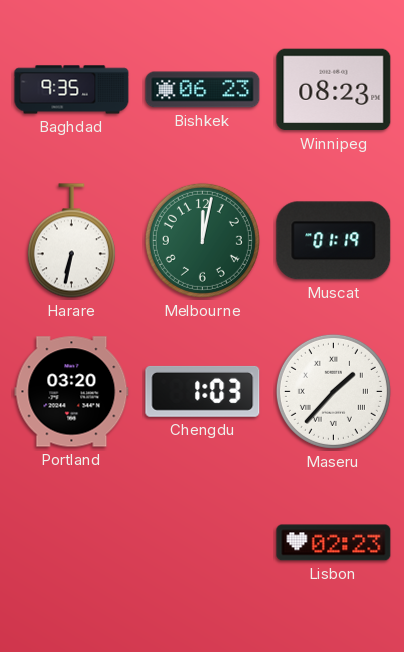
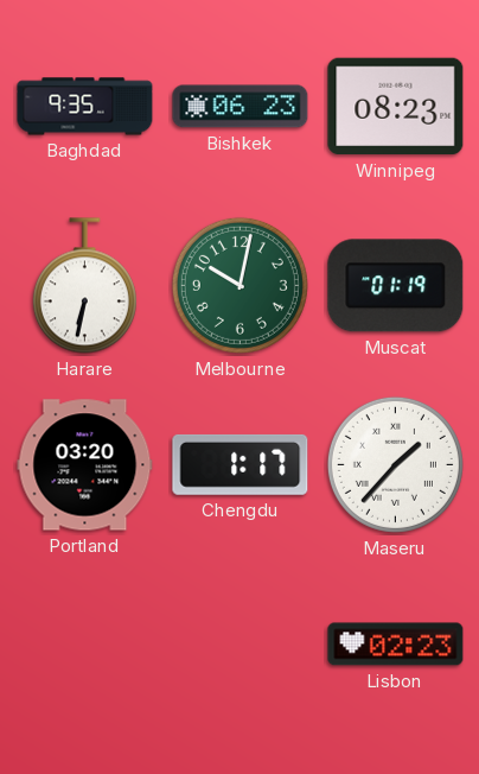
Melbourne: 12:02 -> 10:02
Chengdu: 1:03 -> 1:17
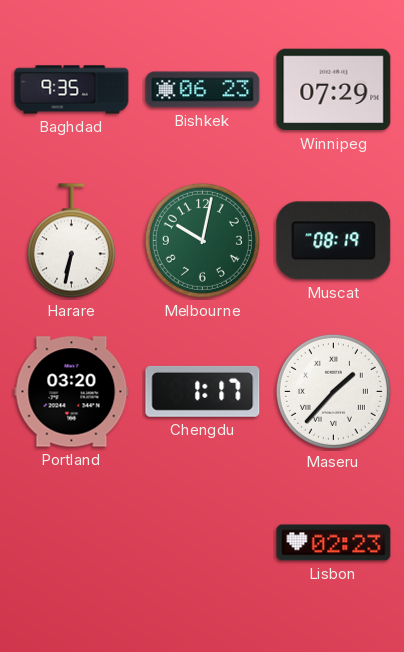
Winnipeg: 08:23 -> 07:29
Muscat: 01:19 -> 08:19
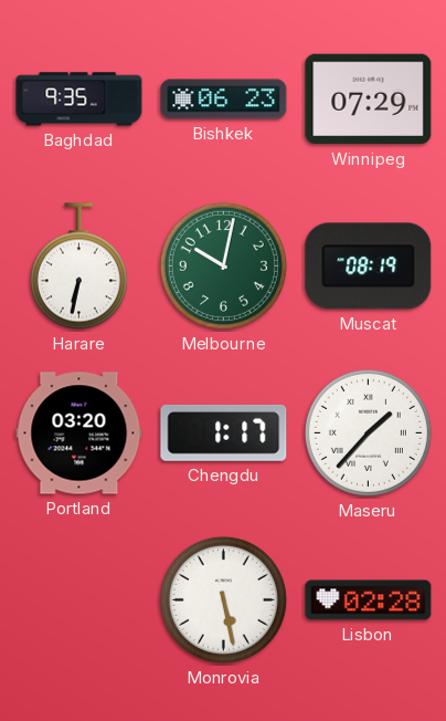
Monrovia: none -> 5:28
Lisbon: 02:23 -> 02:28
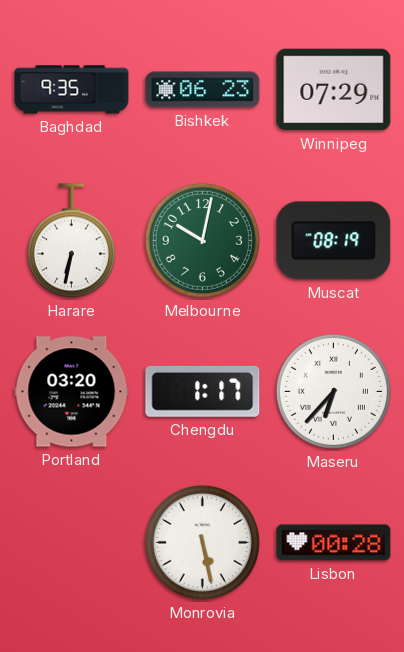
Maseru: 1:37 -> 6:37
Lisbon: 02:28 -> 00:28
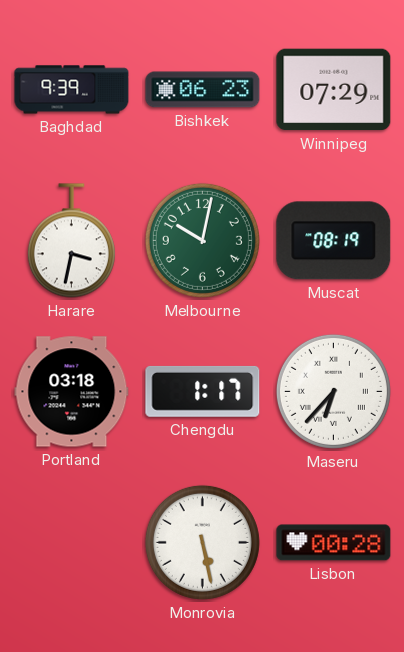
Baghdad: 9:35 -> 9:39
Harare: 6:32 -> 3:32
Portland: 03:20 -> 03:18
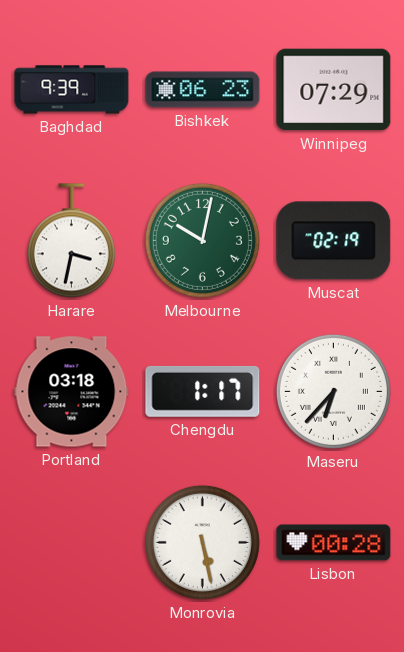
Muscat: 08:19 -> 02:19
